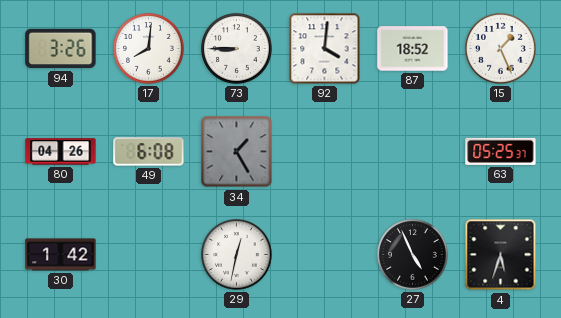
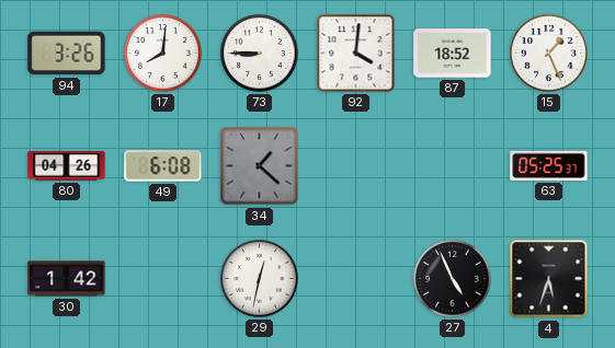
34: 1:25 -> 1:22
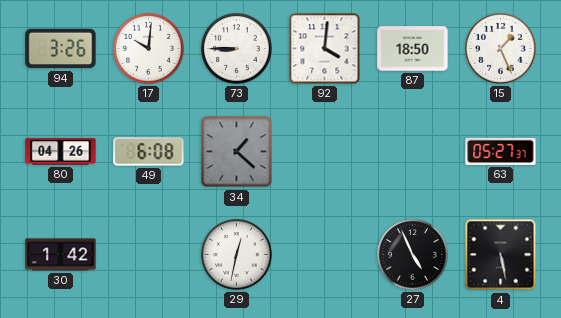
17: 8:01 -> 10:01
87: 18:52 -> 18:50
63: 05:25 -> 05:27
4: 5:33 -> 5:28
